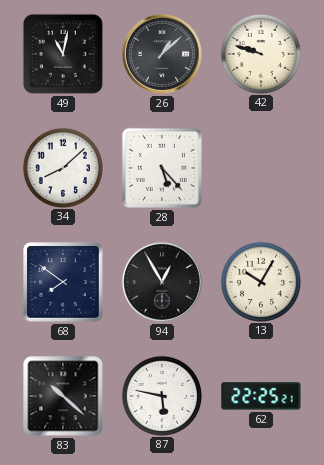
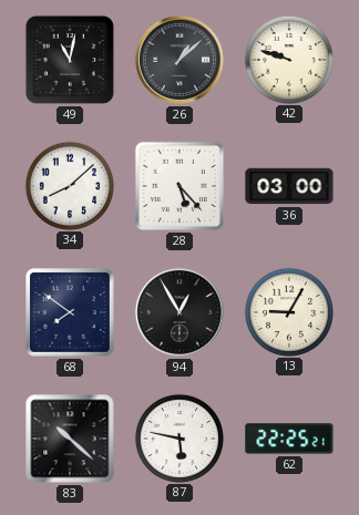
36: none -> 03:00
13: 10:05 -> 9:05
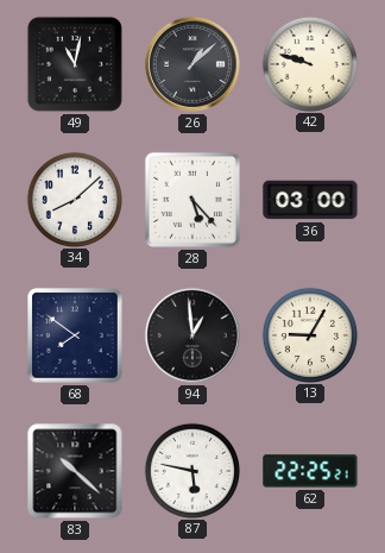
94: 12:55 -> 12:59
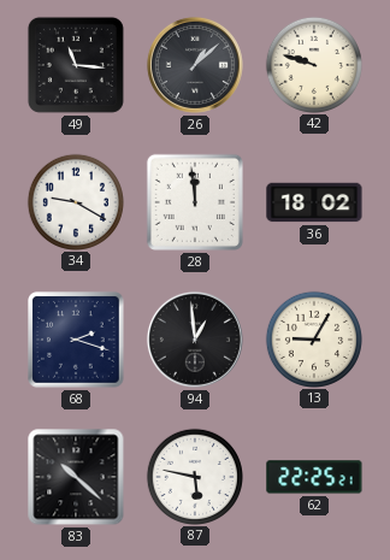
49: 11:02 -> 11:16
34: 8:08 -> 9:20
28: 5:23 -> 11:59
36: 03:00 -> 18:02
68: 7:51 -> 2:18
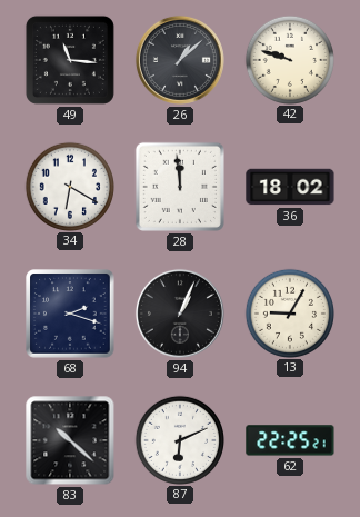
34: 9:20 -> 6:20
94: 12:59 -> 1:04
87: 5:47 -> 6:11
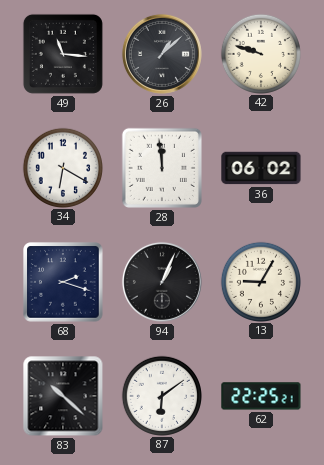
36: 18:02 -> 06:02
87: 6:11 -> 6:09
